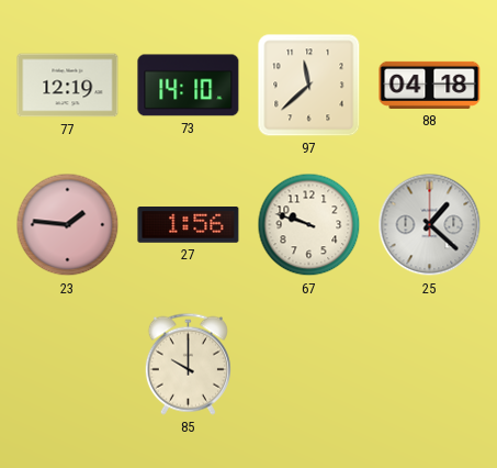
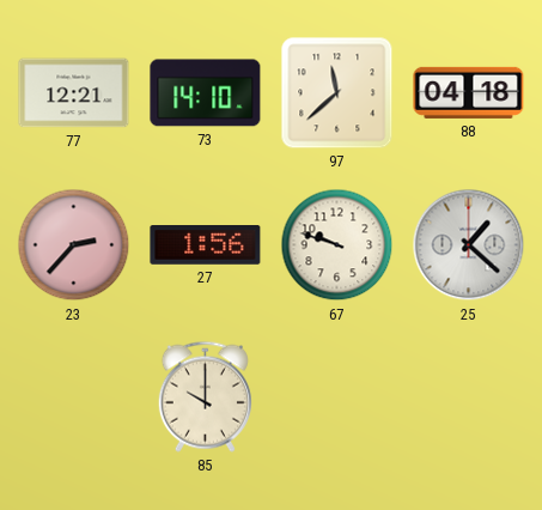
77: 12:19 -> 12:21
23: 1:46 -> 2:37
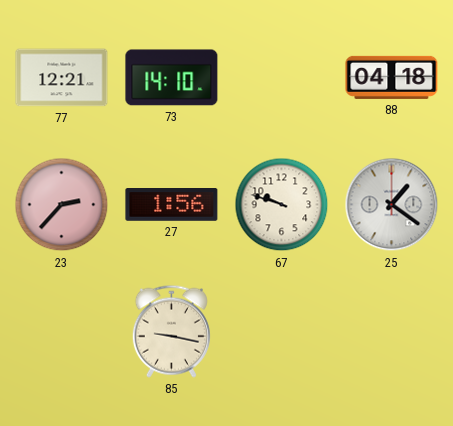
97: 11:38 -> none
25: 1:22 -> 1:21
85: 10:00 -> 9:17
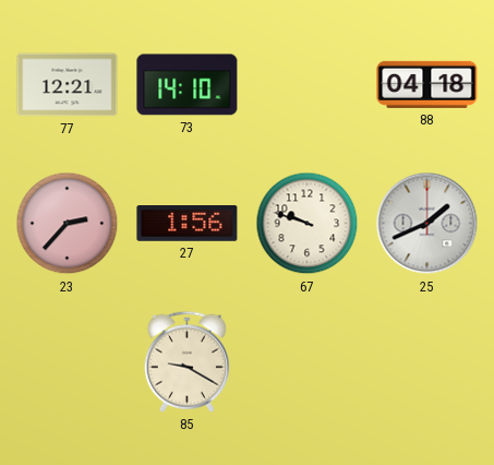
25: 1:21 -> 1:41
85: 9:17 -> 9:20
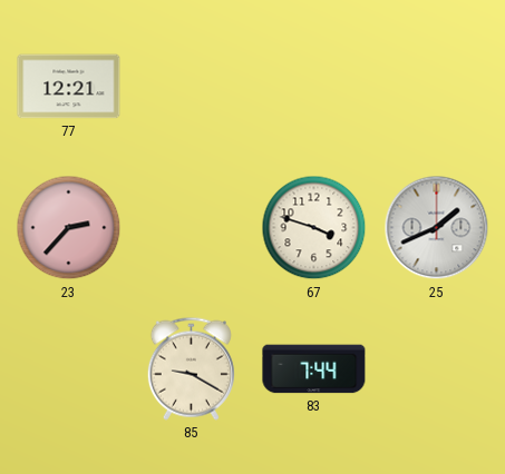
73: 14:10 -> none
88: 04:18 -> none
27: 1:56 -> none
67: 9:48 -> 3:48
83: none -> 7:44
